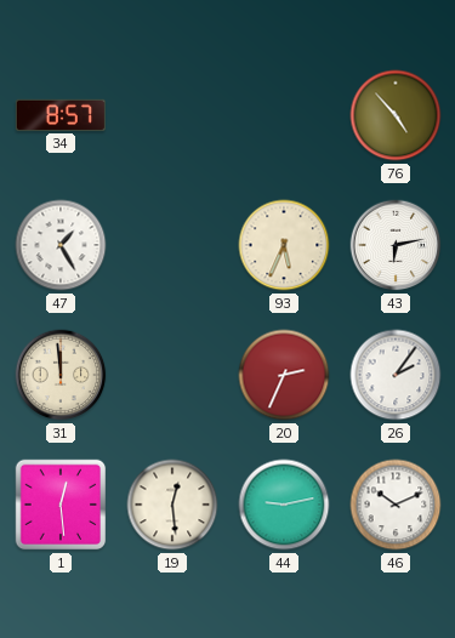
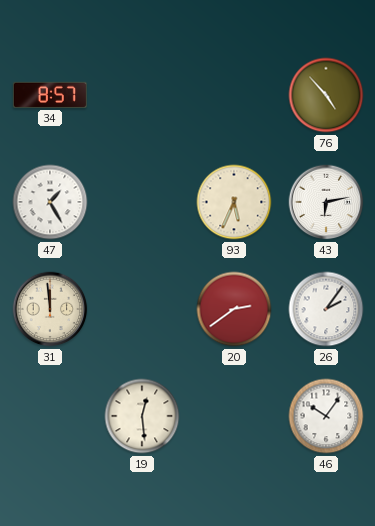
20: 2:34 -> 2:39
1: 12:29 -> none
44: 9:13 -> none
46: 10:11 -> 10:06
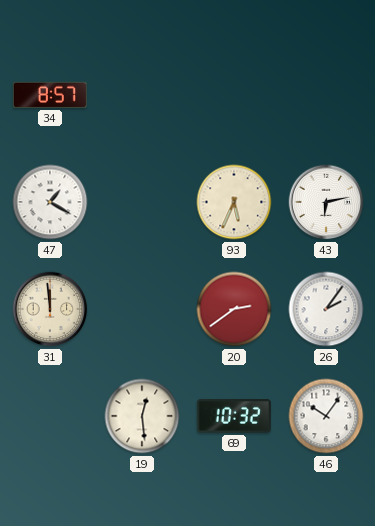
76: 4:53 -> none
47: 1:25 -> 1:20
69: none -> 10:32
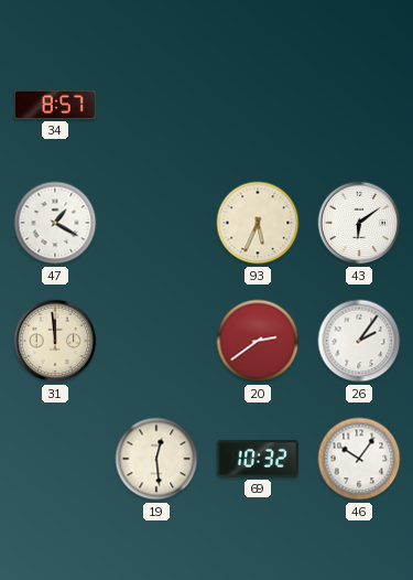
43: 6:13 -> 6:09
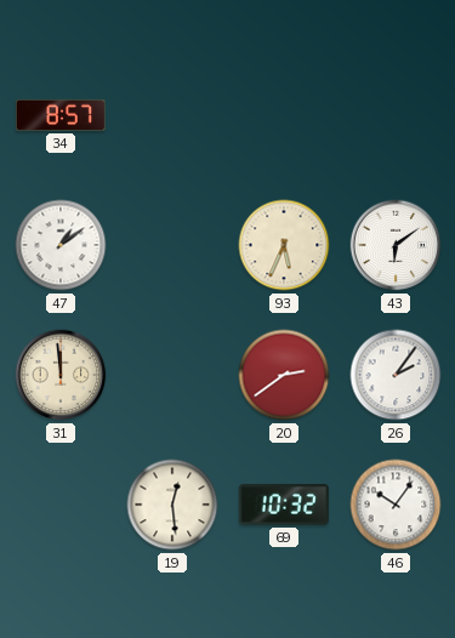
47: 1:20 -> 1:09
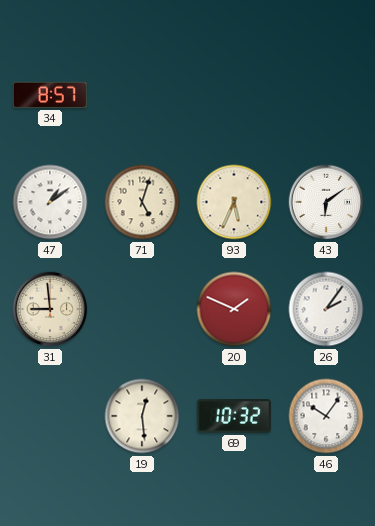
71: none -> 5:03
31: 11:59 -> 8:59
20: 2:39 -> 1:49
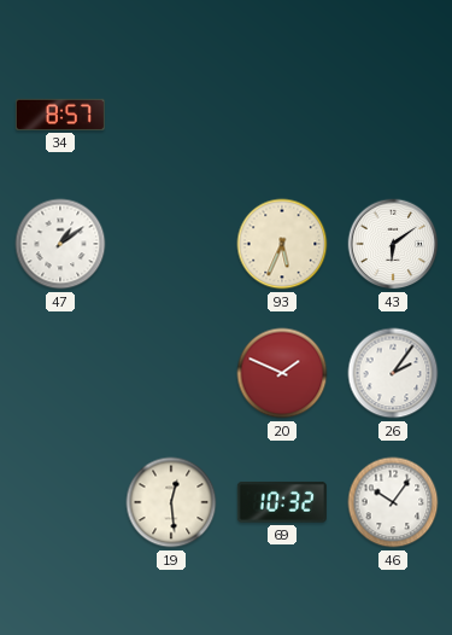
71: 5:03 -> none
31: 8:59 -> none
